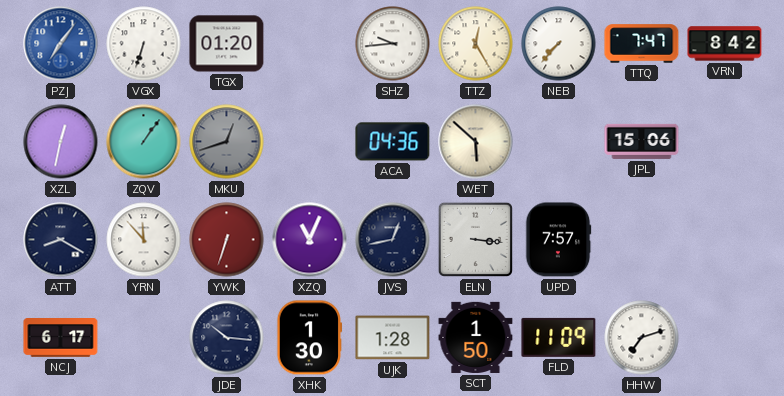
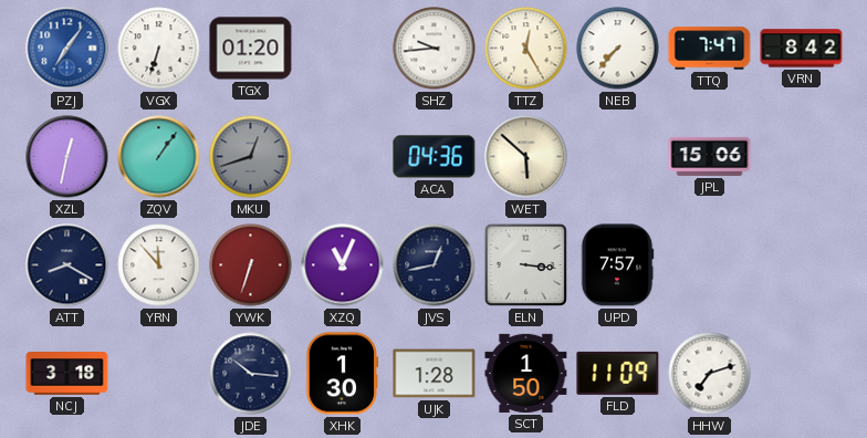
NCJ: 6:17 -> 3:18
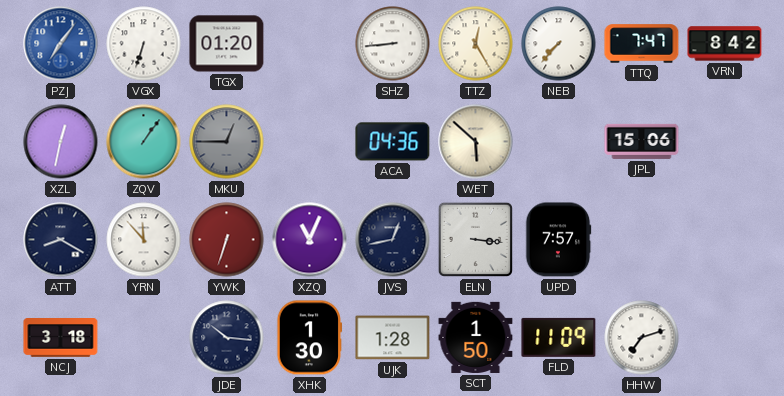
SHZ: 9:44 -> 8:44
MKU: 12:42 -> 12:45
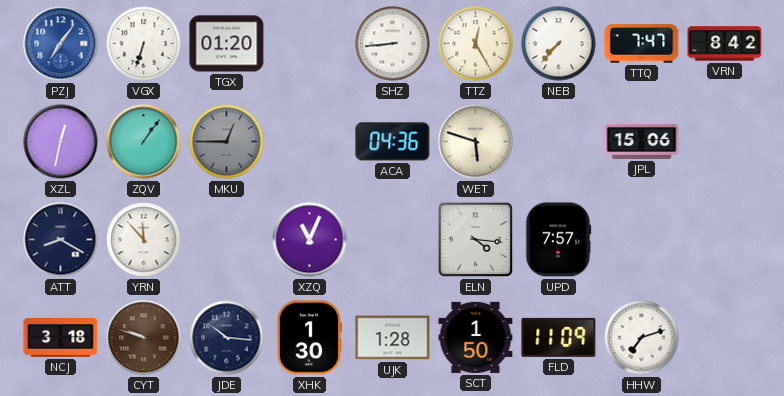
WET: 5:52 -> 5:48
YWK: 6:33 -> none
JVS: 12:43 -> none
ELN: 3:16 -> 4:16
CYT: none -> 9:48
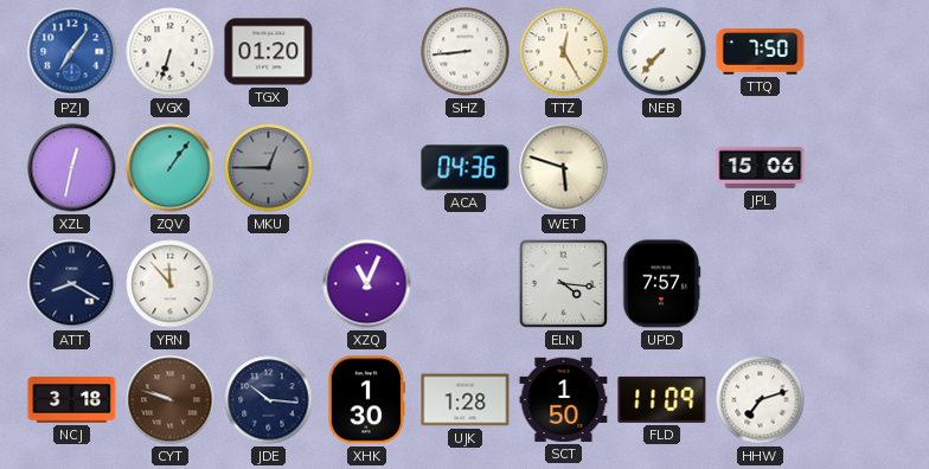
TTQ: 7:47 -> 7:50
VRN: 8:42 -> none
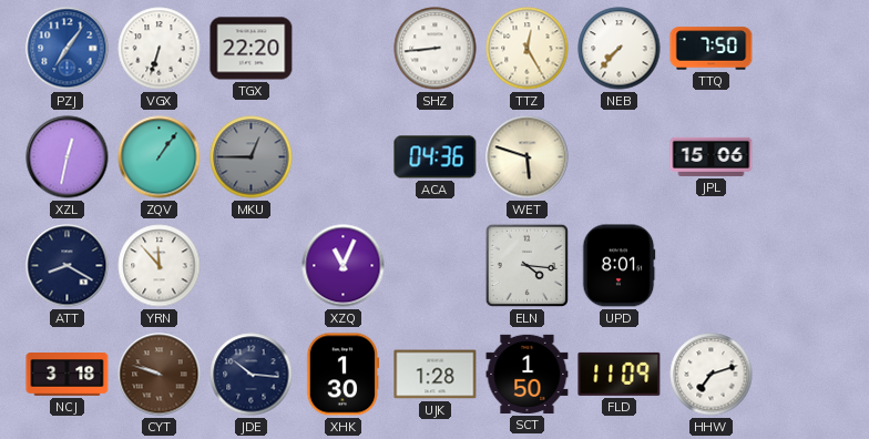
TGX: 01:20 -> 22:20
UPD: 7:57 -> 8:01
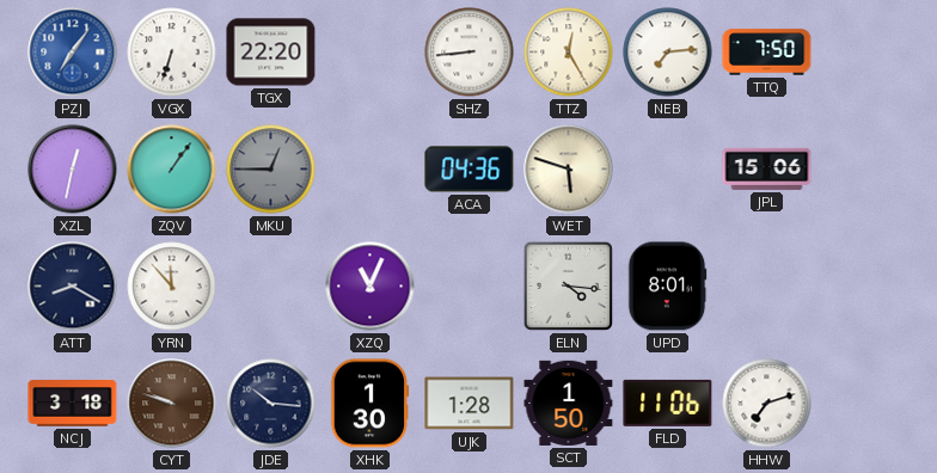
NEB: 7:37 -> 7:14
FLD: 11:09 -> 11:06
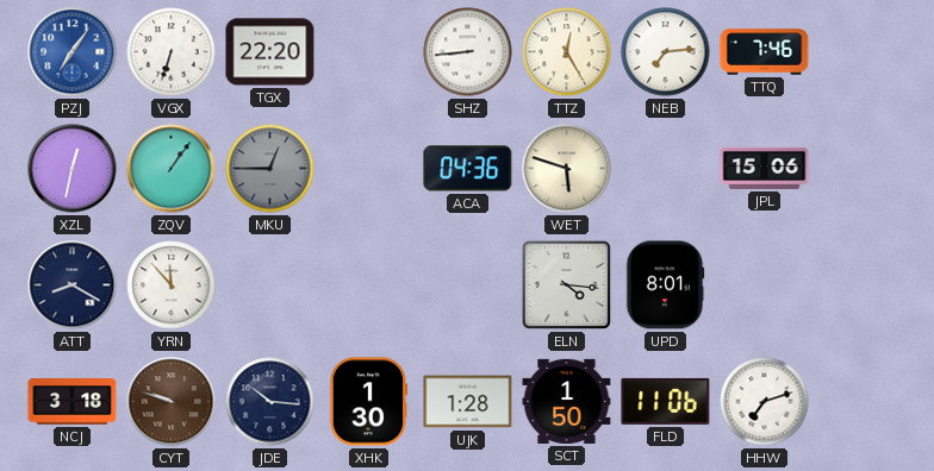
TTQ: 7:50 -> 7:46
XZQ: 11:04 -> none
